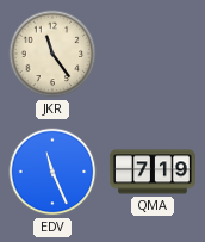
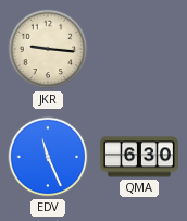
JKR: 11:24 -> 9:16
QMA: 7:19 -> 6:30
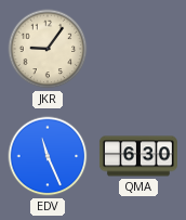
JKR: 9:16 -> 9:06
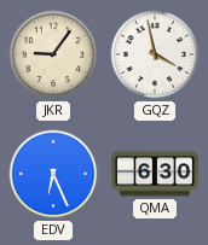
GQZ: none -> 3:58
EDV: 11:26 -> 6:26
